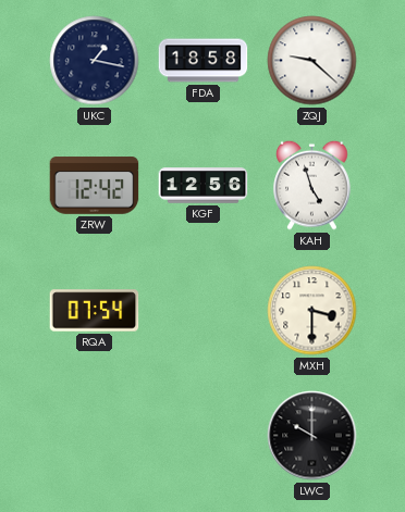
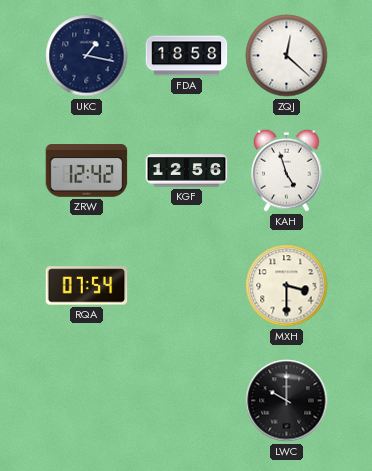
ZQJ: 9:22 -> 12:22
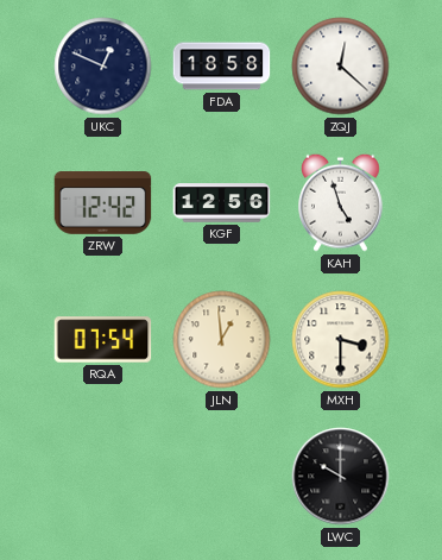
UKC: 1:17 -> 12:49
JLN: none -> 12:59
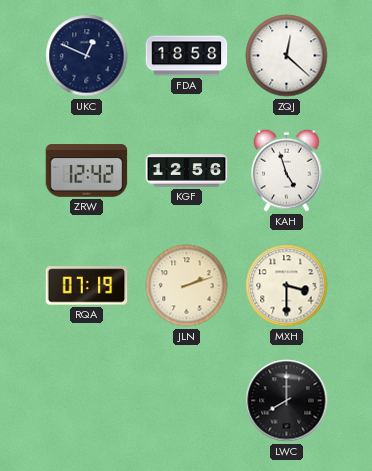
RQA: 07:54 -> 07:19
JLN: 12:59 -> 2:12
LWC: 10:00 -> 8:00
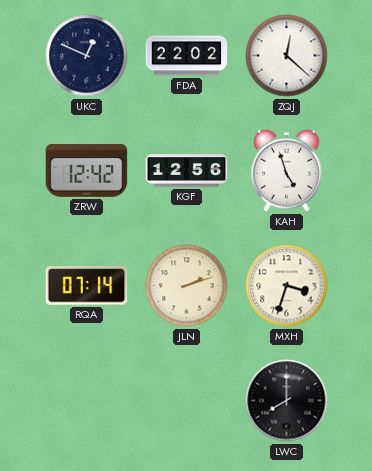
FDA: 18:58 -> 22:02
RQA: 07:19 -> 07:14
MXH: 3:30 -> 3:33
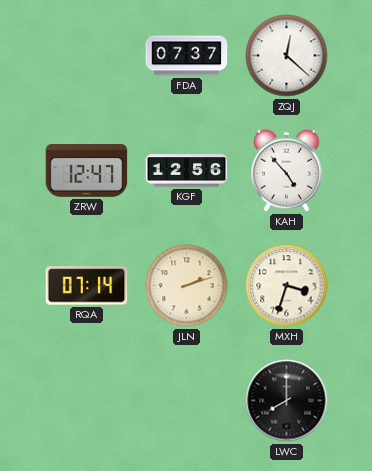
UKC: 12:49 -> none
FDA: 22:02 -> 07:37
ZRW: 12:42 -> 12:47
KAH: 4:57 -> 4:53
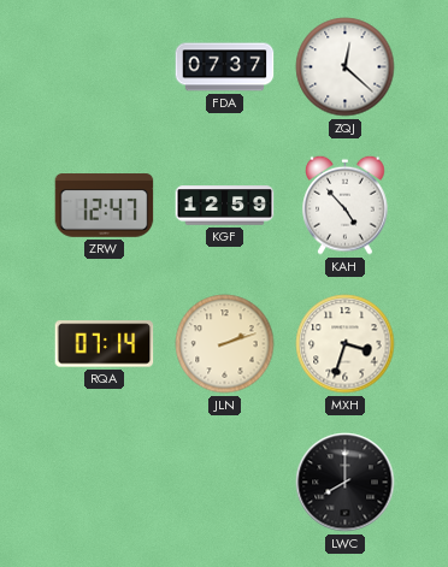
KGF: 12:56 -> 12:59
